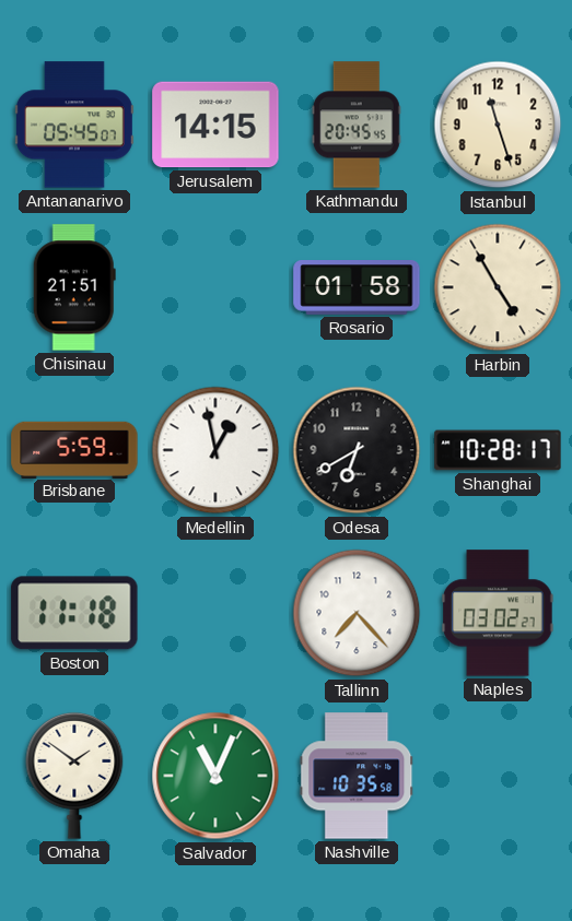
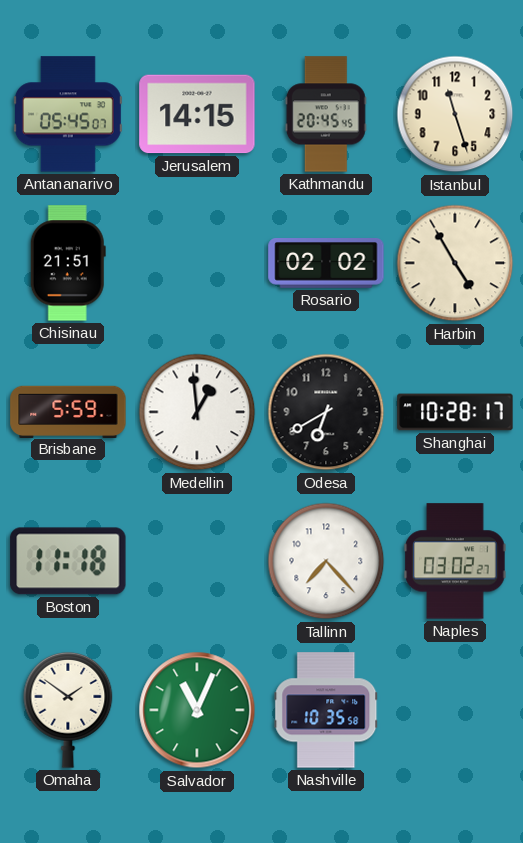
Rosario: 01:58 -> 02:02
Medellin: 12:58 -> 12:59
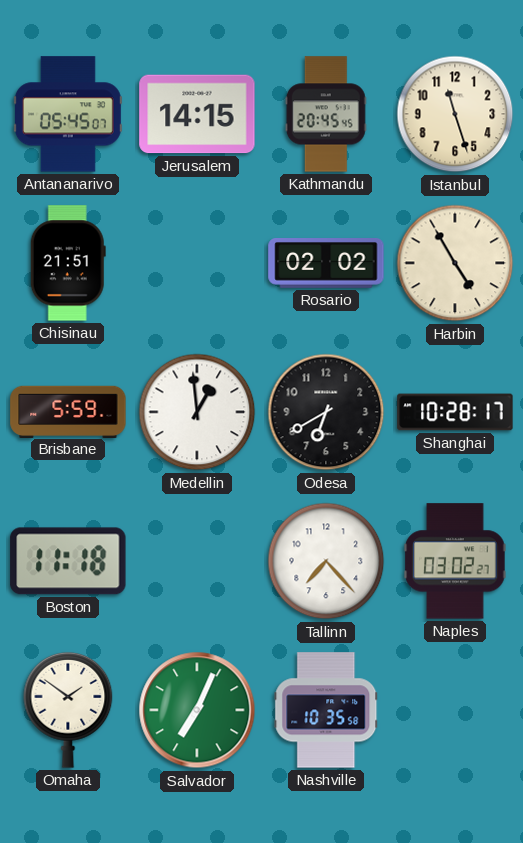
Salvador: 11:04 -> 7:04
